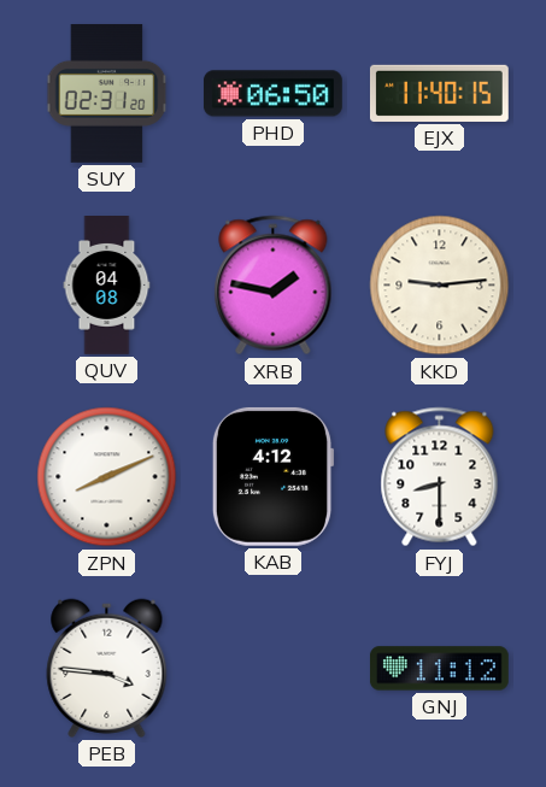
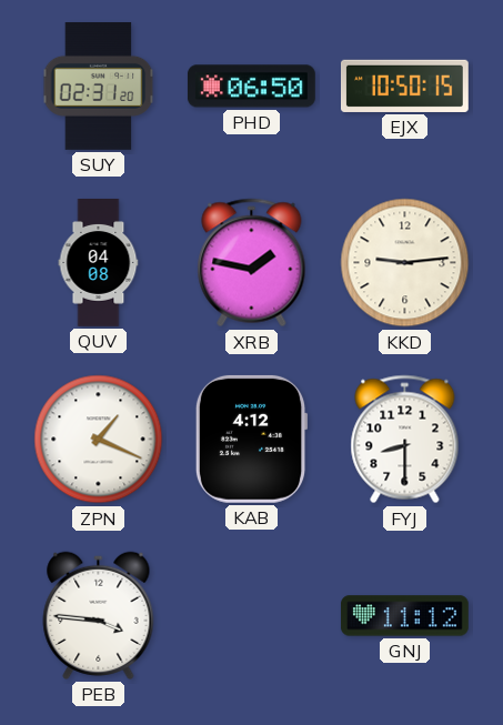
EJX: 11:40 -> 10:50
ZPN: 8:11 -> 1:19
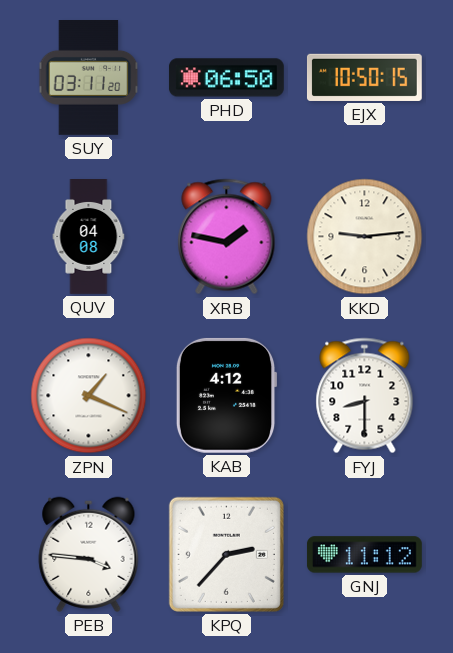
SUY: 02:31 -> 03:11
KPQ: none -> 2:37
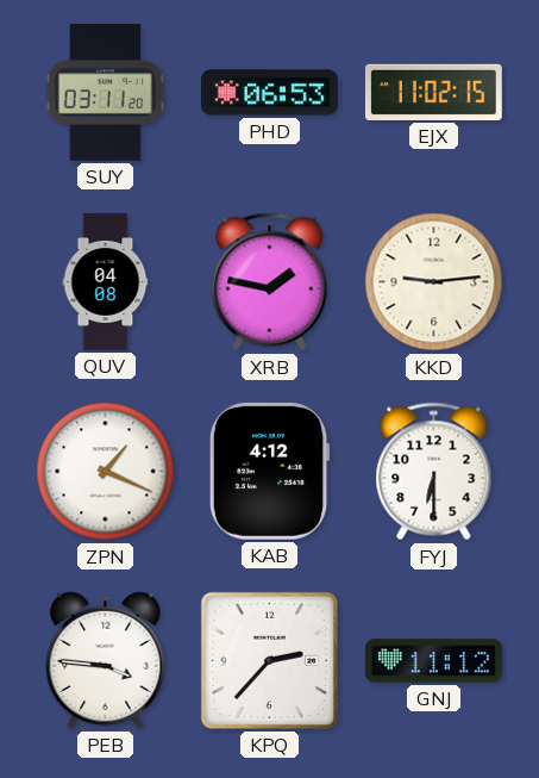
PHD: 06:50 -> 06:53
EJX: 10:50 -> 11:02
FYJ: 8:30 -> 6:30
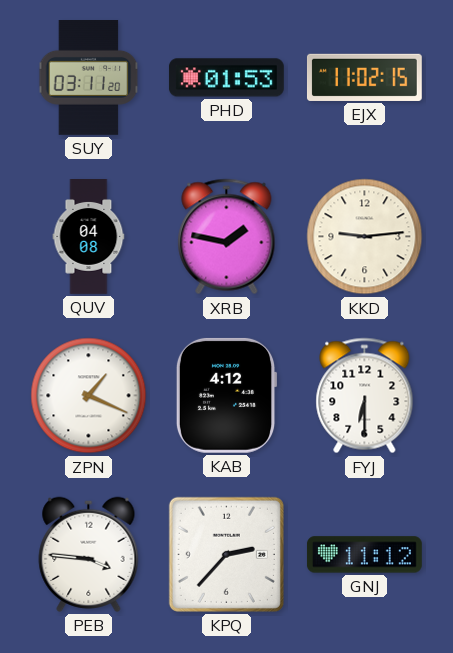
PHD: 06:53 -> 01:53
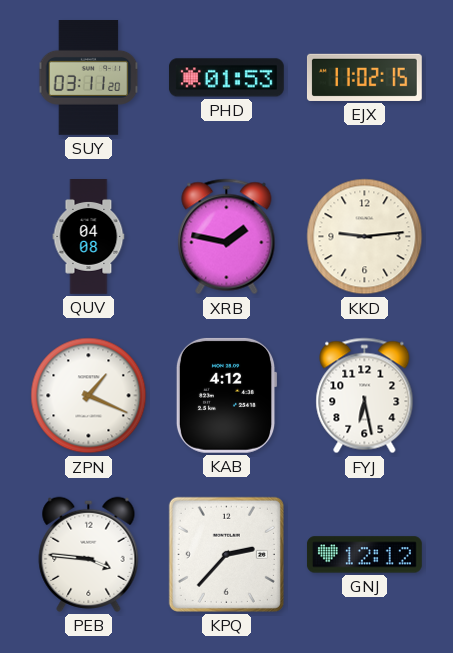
FYJ: 6:30 -> 6:28
GNJ: 11:12 -> 12:12
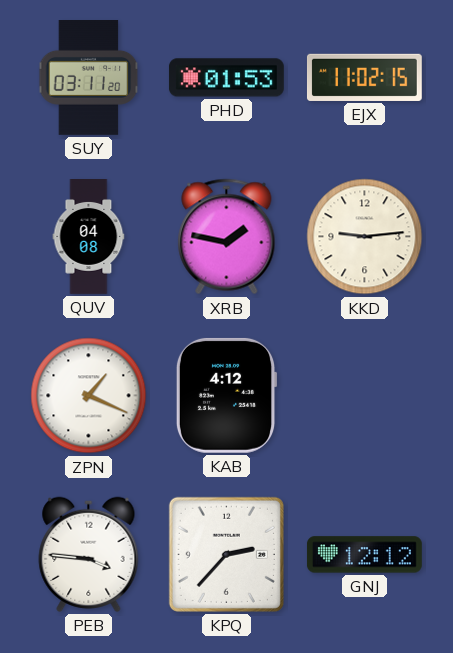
FYJ: 6:28 -> none
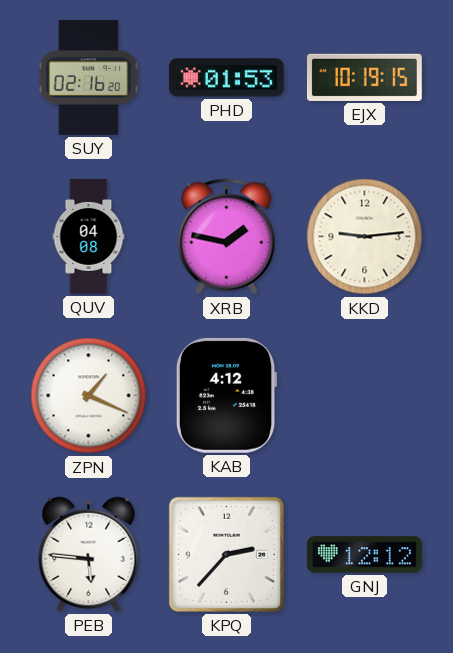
SUY: 03:11 -> 02:16
EJX: 11:02 -> 10:19
PEB: 3:46 -> 5:46
